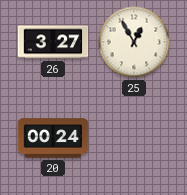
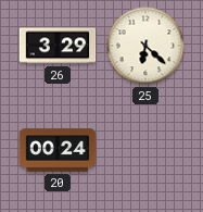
26: 3:27 -> 3:29
25: 12:55 -> 6:22
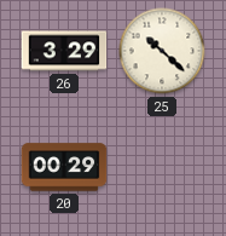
25: 6:22 -> 10:22
20: 00:24 -> 00:29
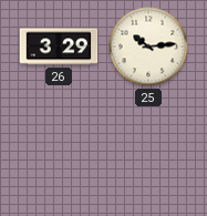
25: 10:22 -> 10:14
20: 00:29 -> none
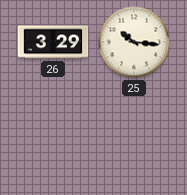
25: 10:14 -> 10:16
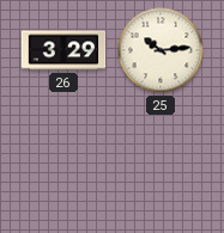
25: 10:16 -> 10:14
